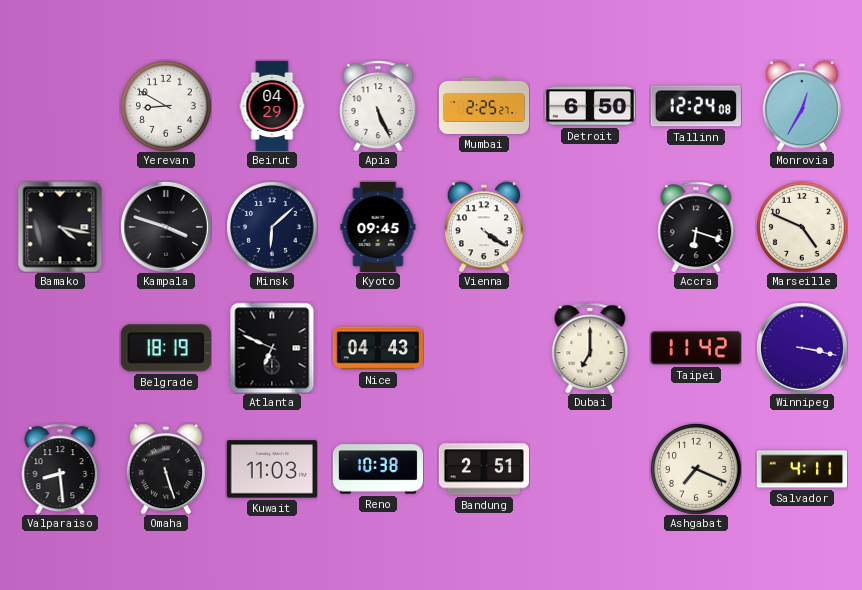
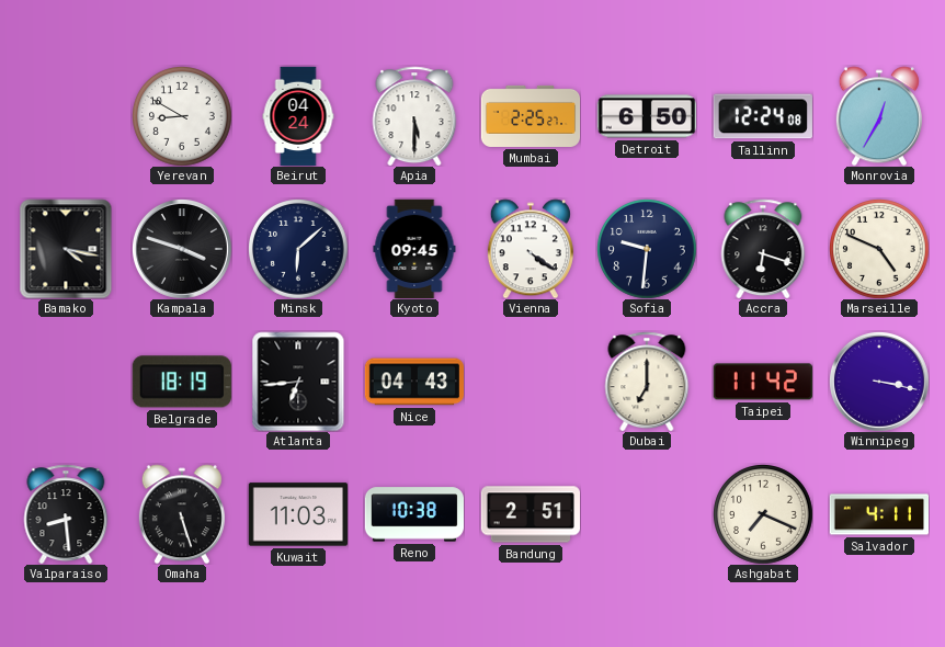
Beirut: 04:29 -> 04:24
Apia: 5:26 -> 5:30
Sofia: none -> 9:31
Atlanta: 6:49 -> 6:44
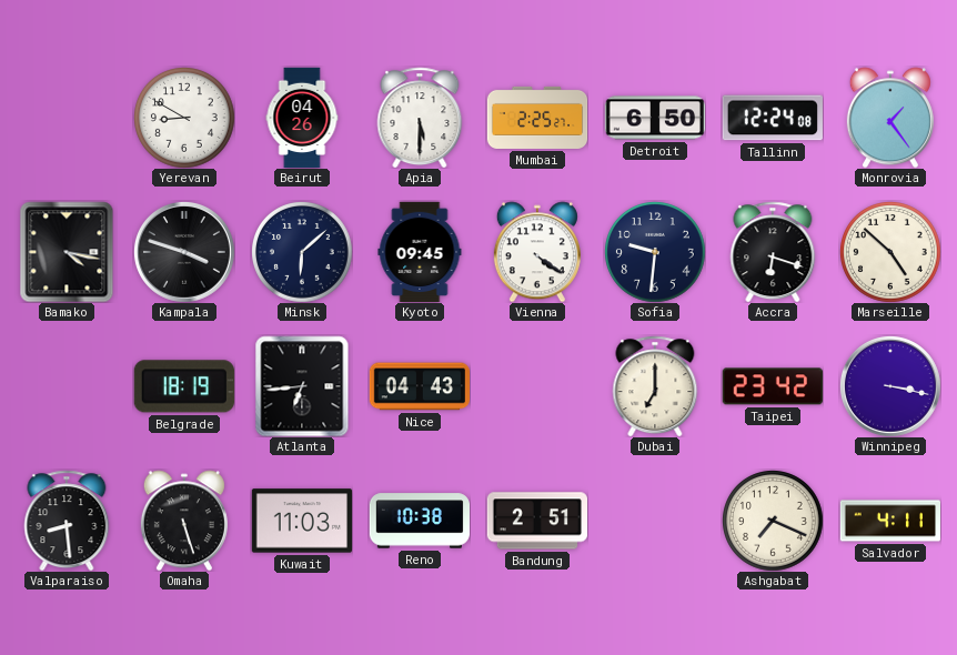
Beirut: 04:24 -> 04:26
Monrovia: 12:35 -> 1:24
Marseille: 4:49 -> 4:52
Taipei: 11:42 -> 23:42
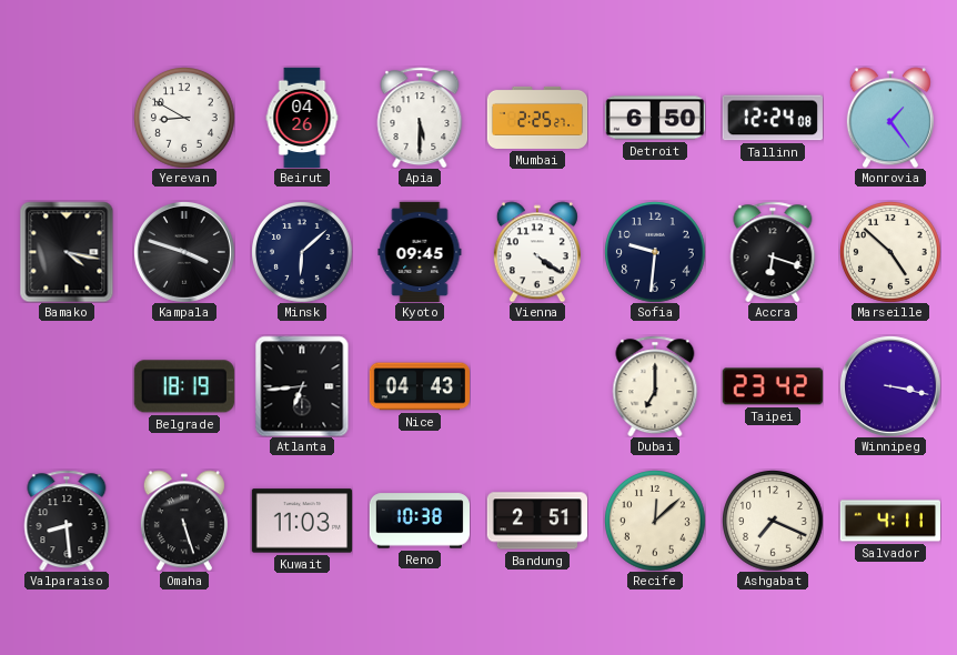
Recife: none -> 12:08
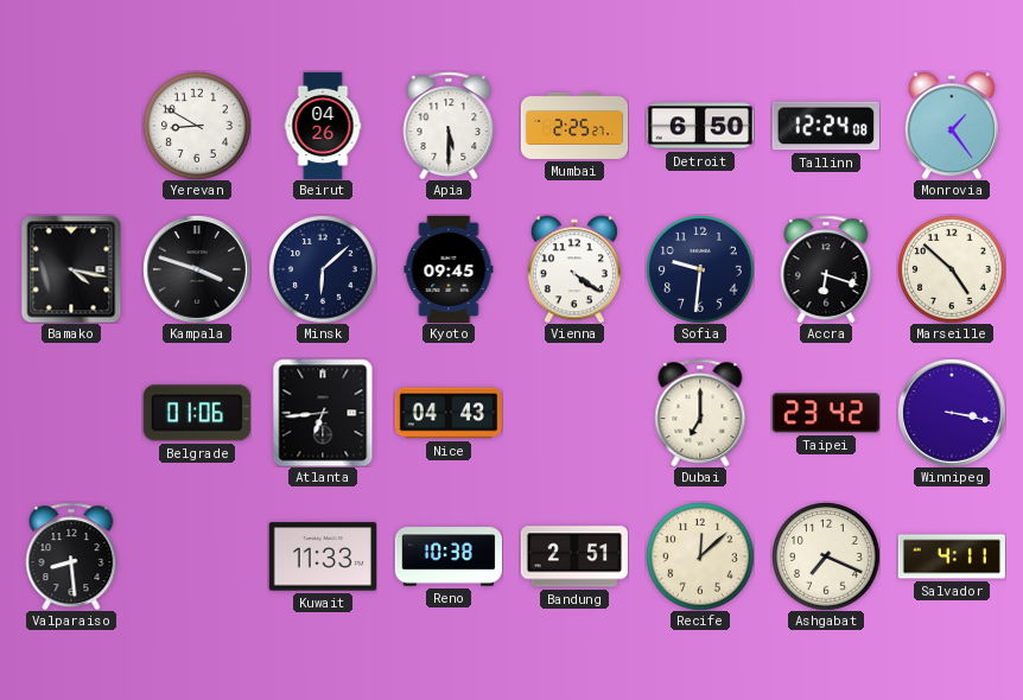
Belgrade: 18:19 -> 01:06
Omaha: 5:27 -> none
Kuwait: 11:03 -> 11:33
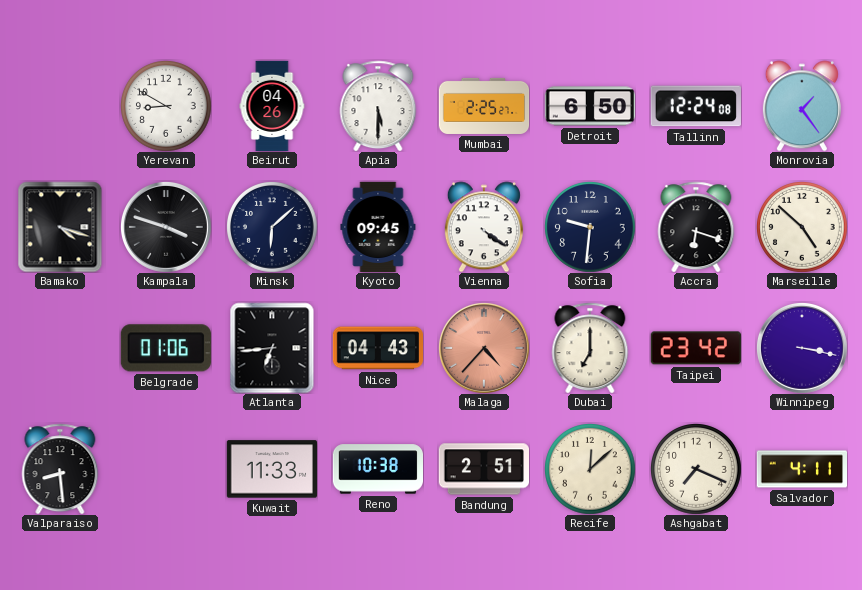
Bamako: 4:17 -> 4:18
Malaga: none -> 4:37
